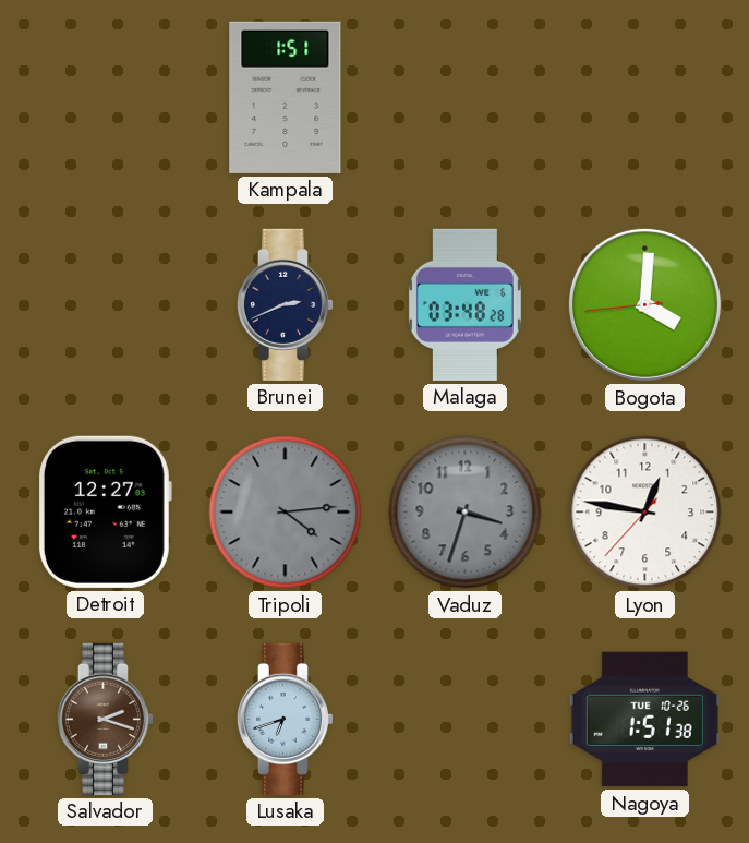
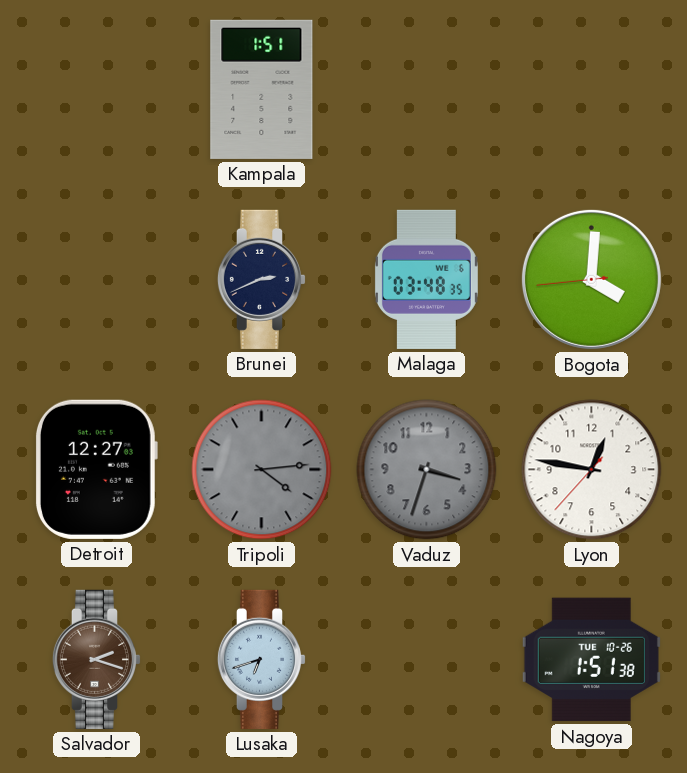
Malaga: 03:48:28 -> 03:48:35
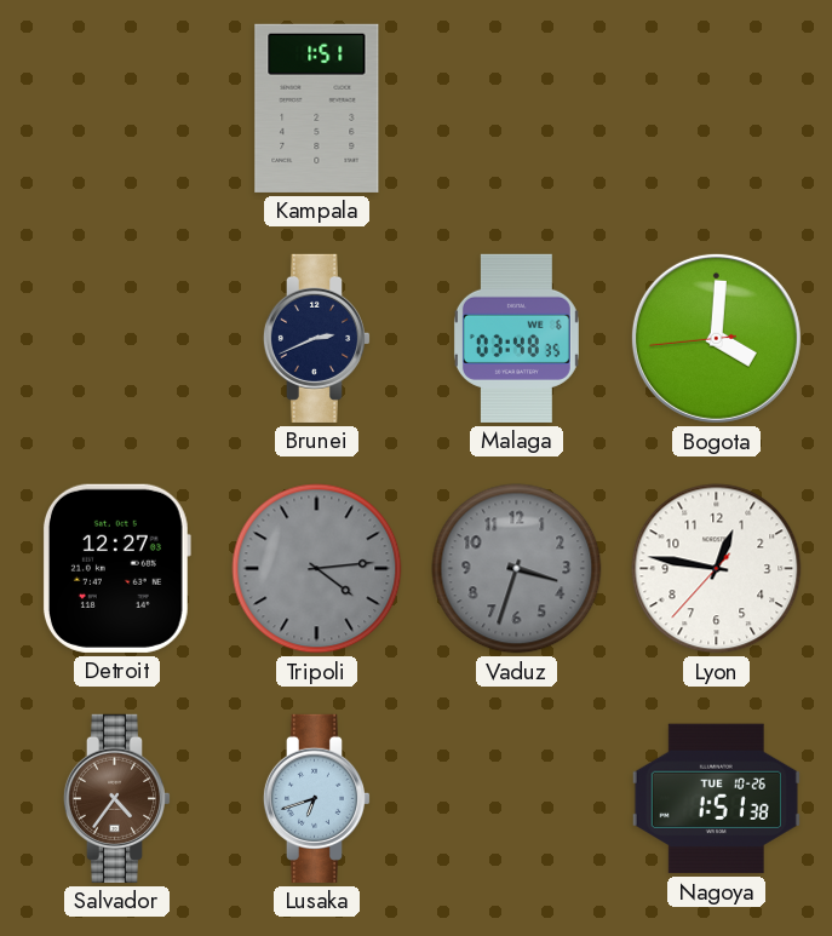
Salvador: 2:18 -> 4:36
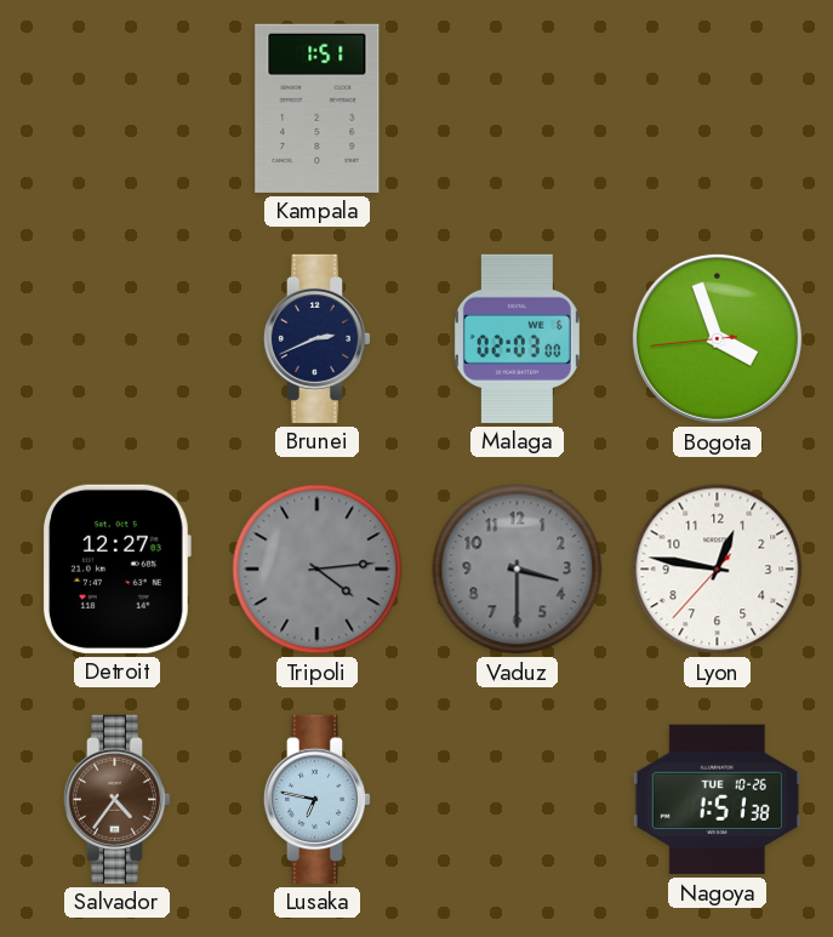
Malaga: 03:48 -> 02:03
Bogota: 4:00 -> 3:56
Vaduz: 3:33 -> 3:30
Lusaka: 6:42 -> 6:47
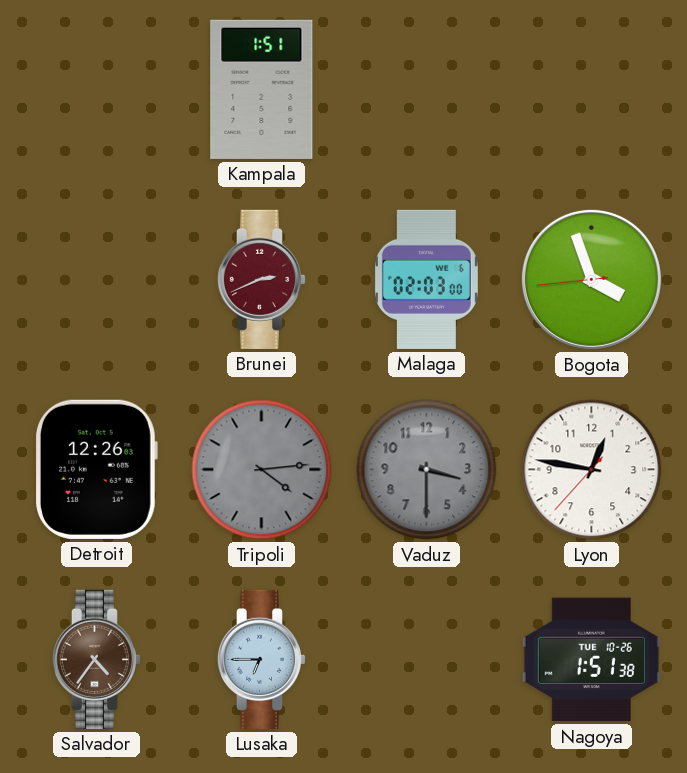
Brunei dial: navy -> burgundy
Detroit: 12:27 -> 12:26
Lusaka: 6:47 -> 6:45
